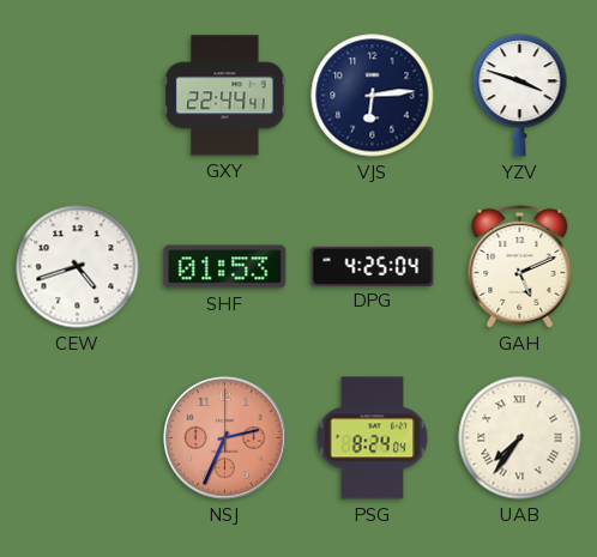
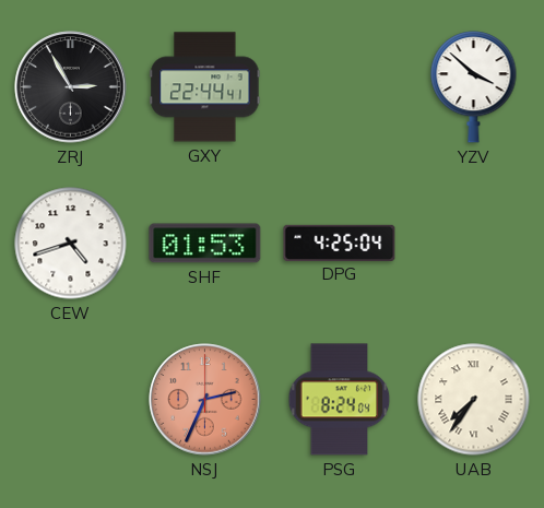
ZRJ: none -> 2:55
VJS: 6:14 -> none
YZV: 3:48 -> 3:52
GAH: 5:11 -> none
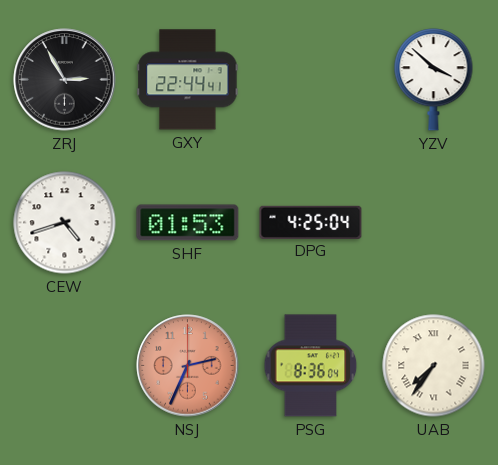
PSG: 8:24 -> 8:36
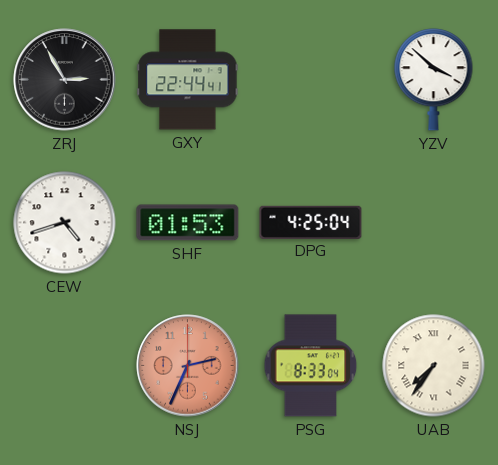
PSG: 8:36 -> 8:33
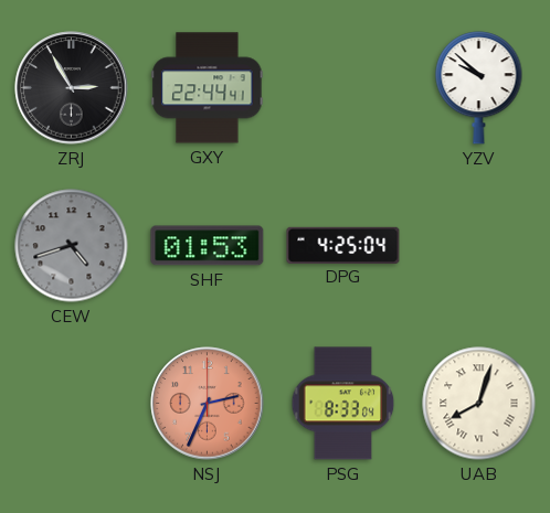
YZV: 3:52 -> 9:52
CEW dial: white -> grey
UAB: 7:36 -> 8:03
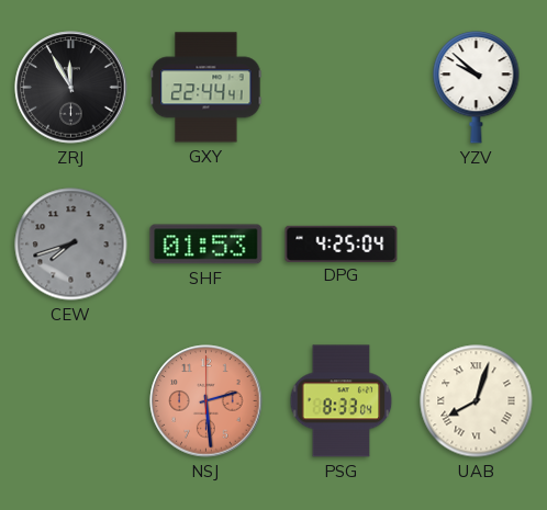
ZRJ: 2:55 -> 11:55
CEW: 4:42 -> 7:42
NSJ: 2:34 -> 2:29
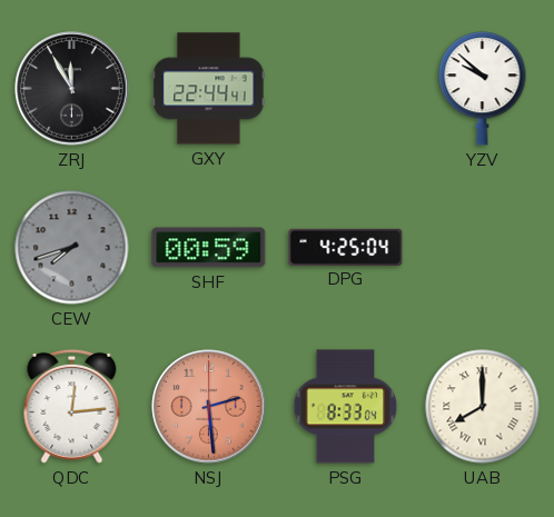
SHF: 01:53 -> 00:59
QDC: none -> 12:14
UAB: 8:03 -> 8:00
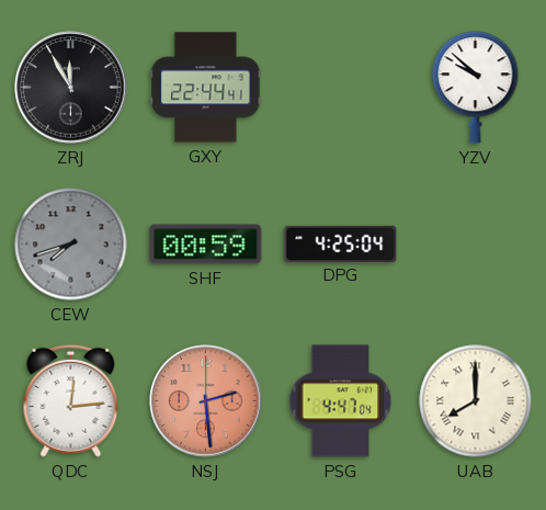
PSG: 8:33 -> 4:47
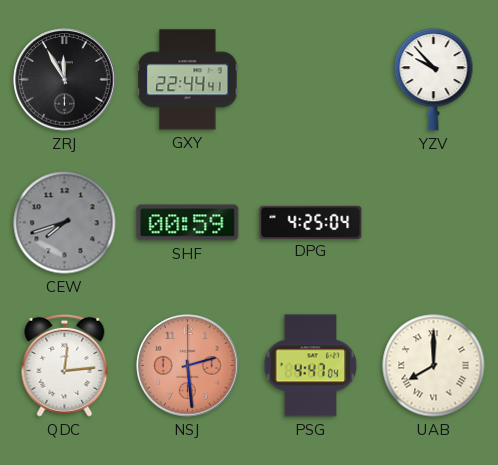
YZV: 9:52 -> 9:53
